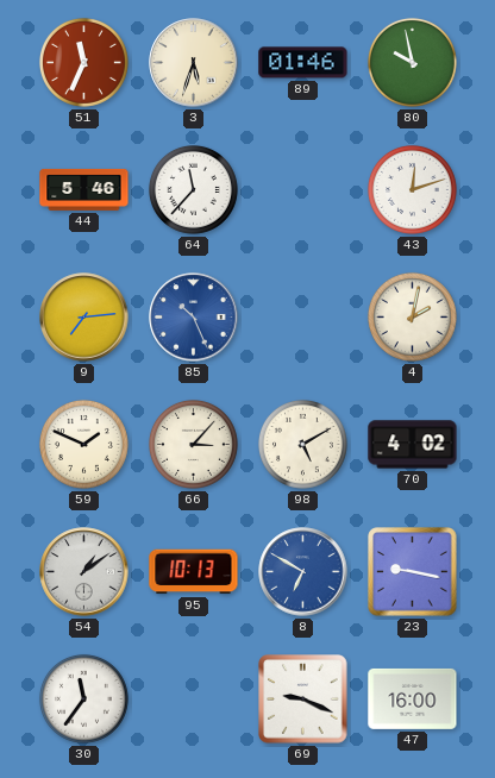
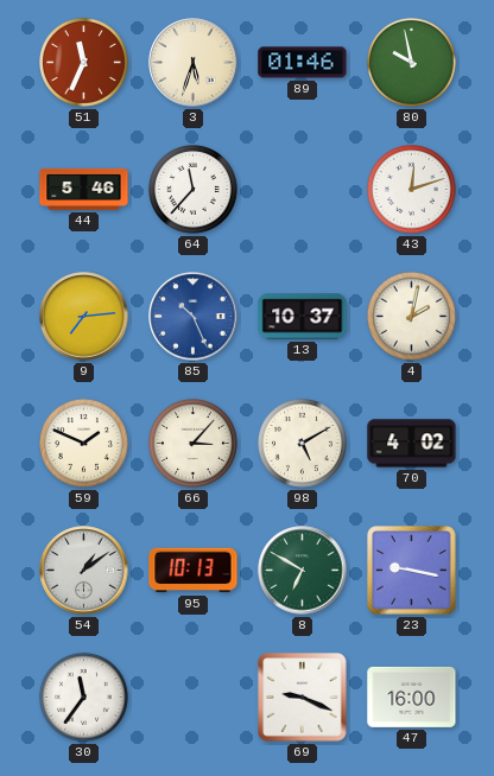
13: none -> 10:37
8 dial: blue -> green
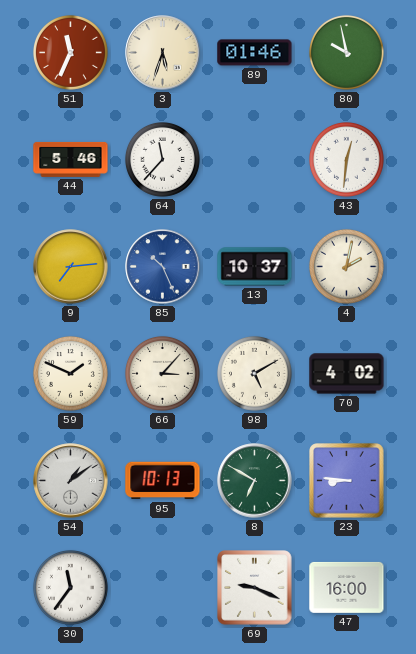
43: 12:12 -> 12:31
23: 9:17 -> 8:46
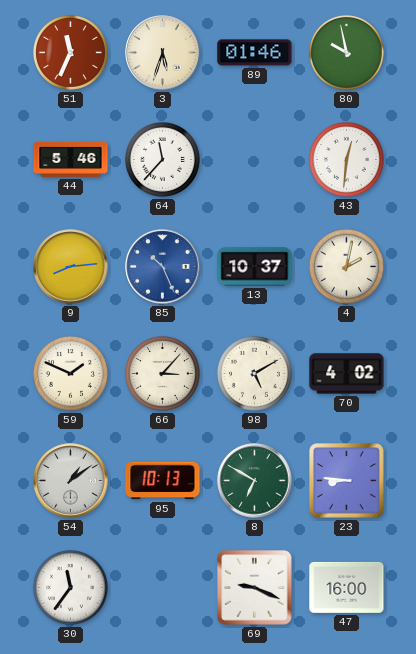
9: 7:14 -> 8:14
